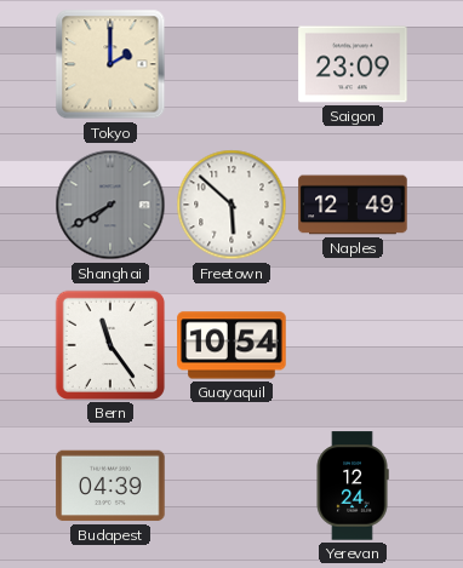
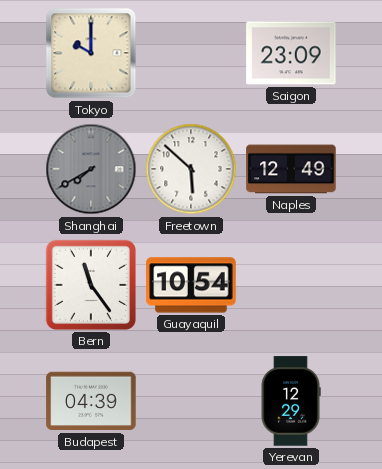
Tokyo: 2:00 -> 10:00
Yerevan: 12:24 -> 12:29
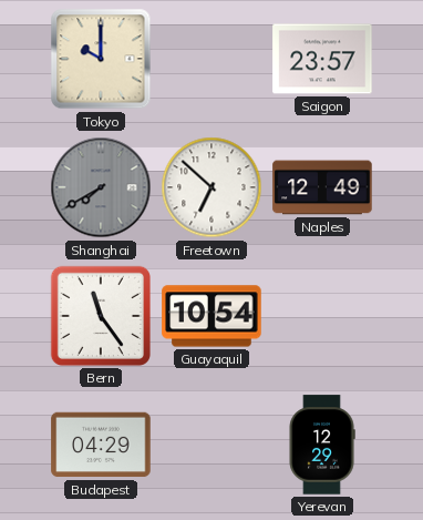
Saigon: 23:09 -> 23:57
Freetown: 5:52 -> 6:52
Budapest: 04:39 -> 04:29
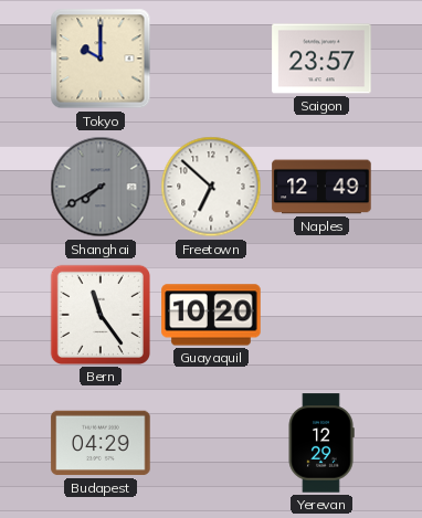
Guayaquil: 10:54 -> 10:20
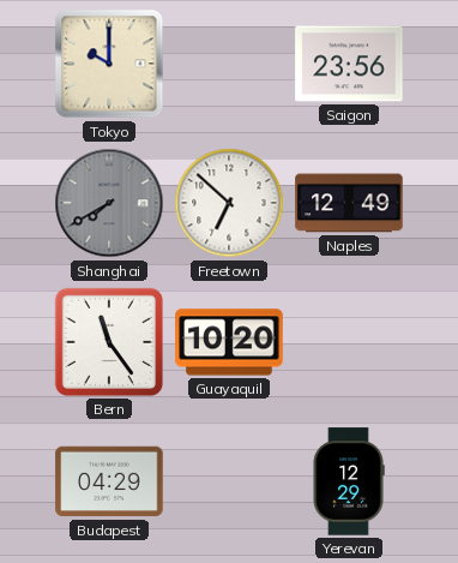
Saigon: 23:57 -> 23:56
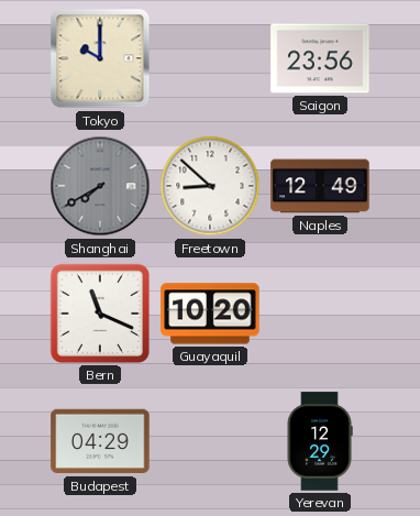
Freetown: 6:52 -> 8:52
Bern: 11:24 -> 11:19
